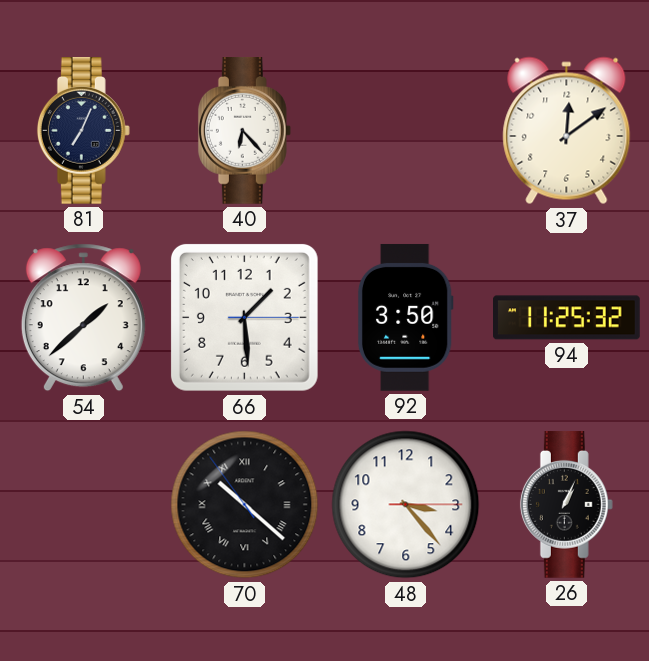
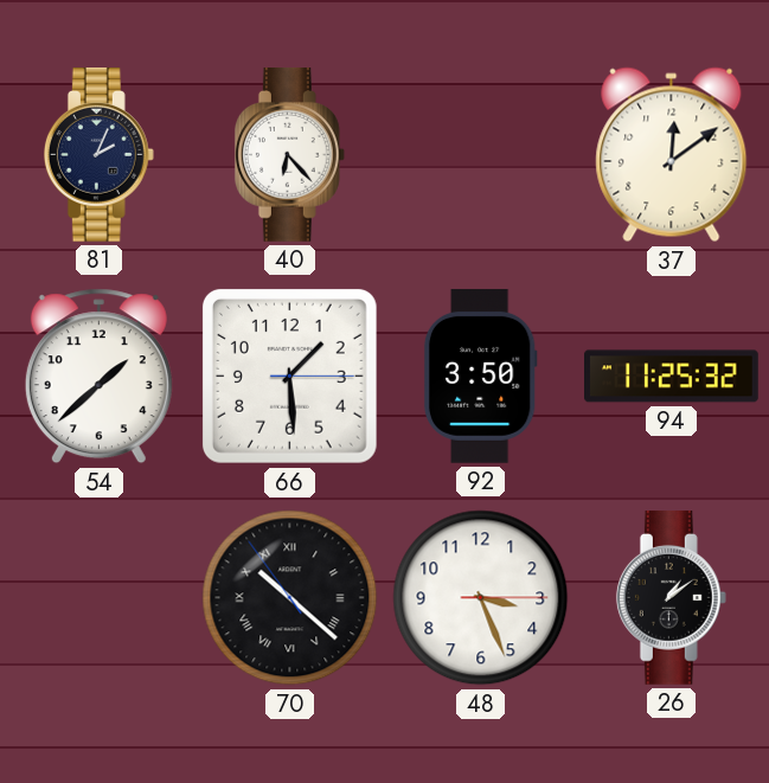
81: 7:04 -> 2:04
48: 3:23 -> 3:26
26: 1:04 -> 1:09
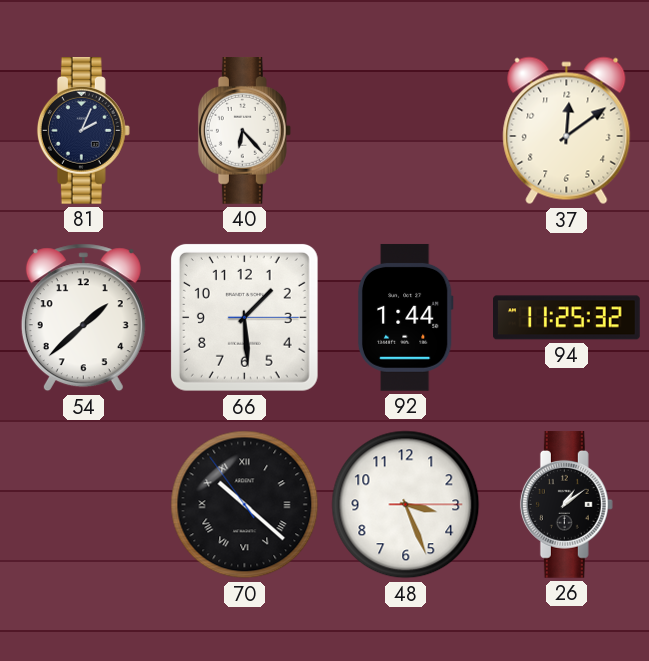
92: 3:50 -> 1:44
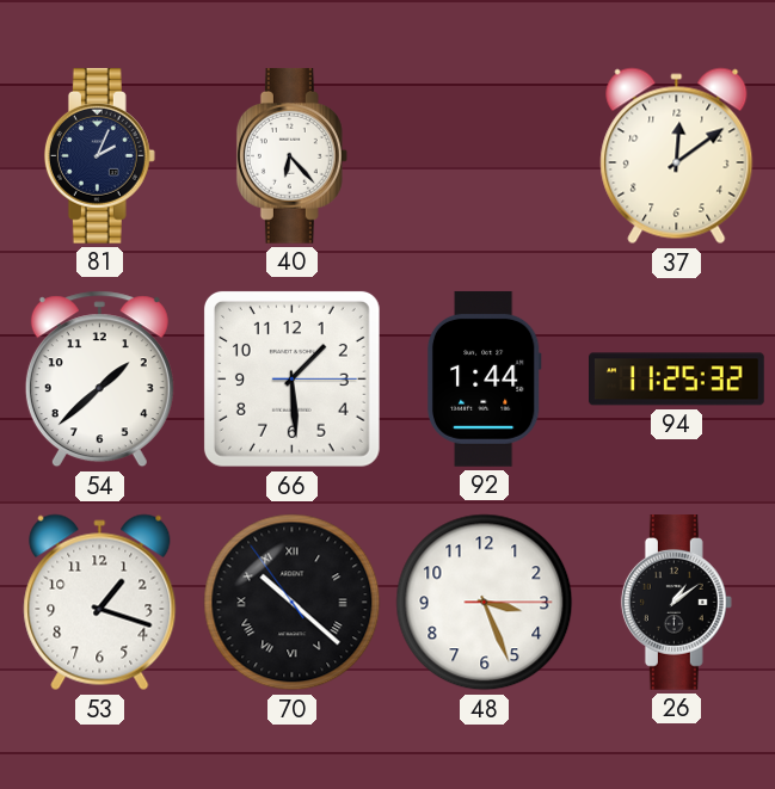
53: none -> 1:18
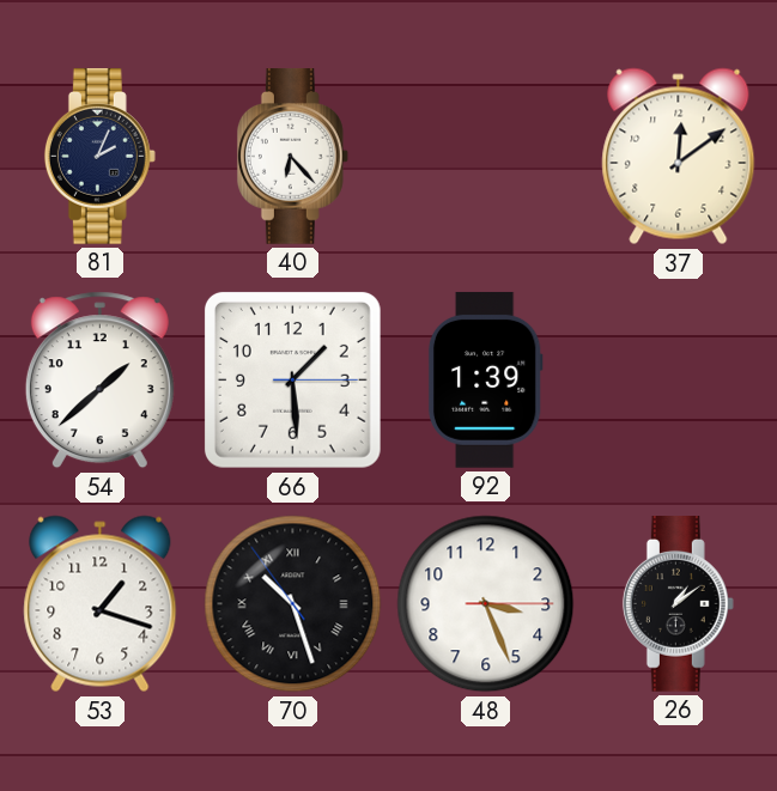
92: 1:44 -> 1:39
94: 11:25 -> none
70: 10:21 -> 10:26
